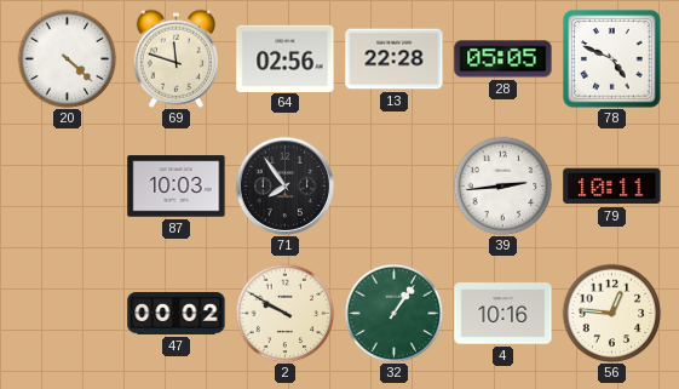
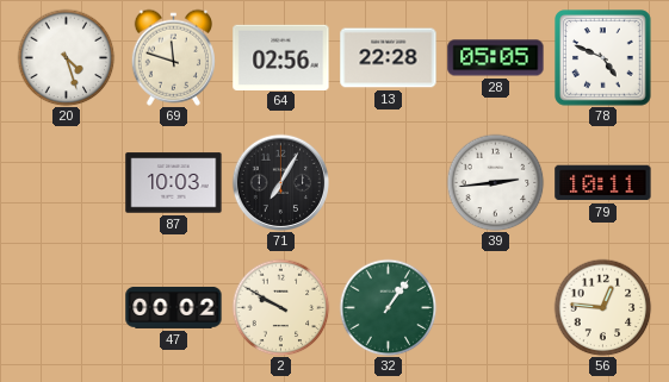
20: 4:22 -> 4:27
71: 7:54 -> 7:05
4: 10:16 -> none
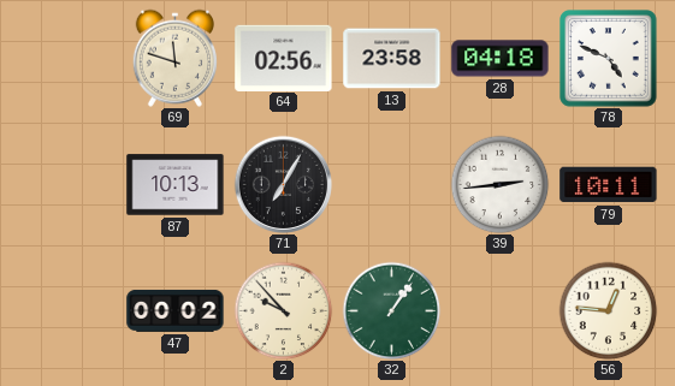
20: 4:27 -> none
13: 22:28 -> 23:58
28: 05:05 -> 04:18
87: 10:03 -> 10:13
2: 9:50 -> 9:53
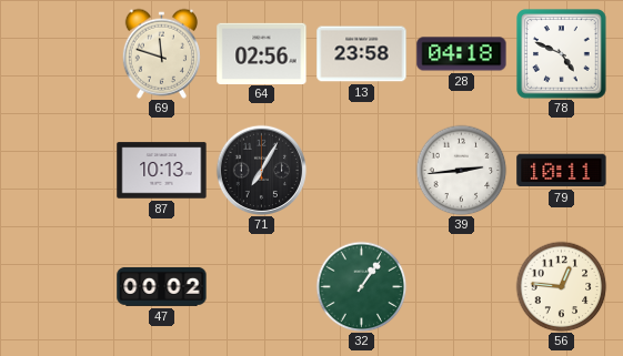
2: 9:53 -> none
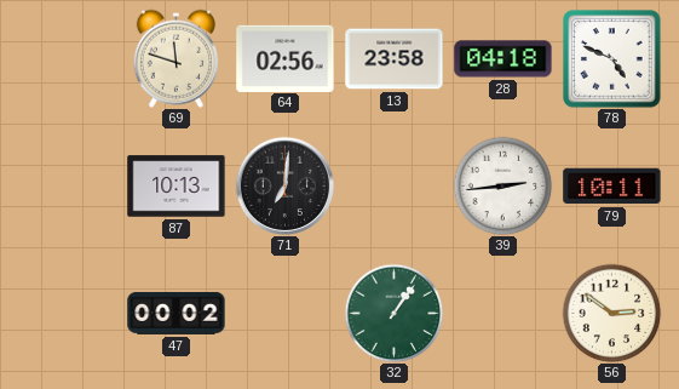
71: 7:05 -> 7:01
56: 12:46 -> 2:51
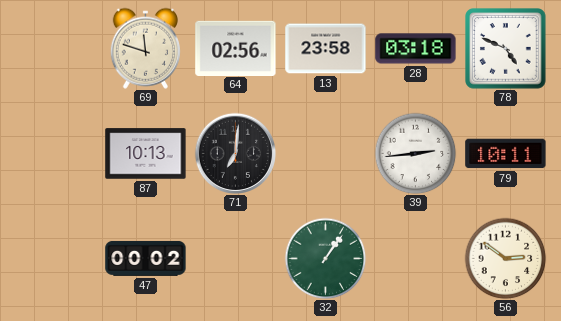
28: 04:18 -> 03:18
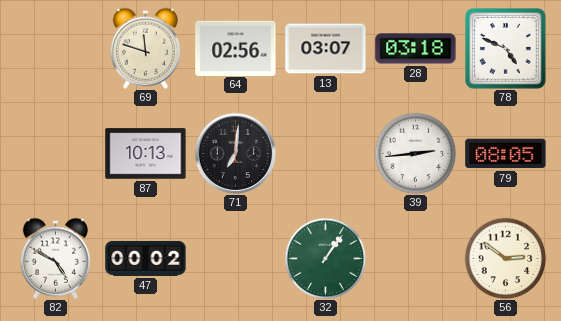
13: 23:58 -> 03:07
79: 10:11 -> 08:05
82: none -> 4:50
